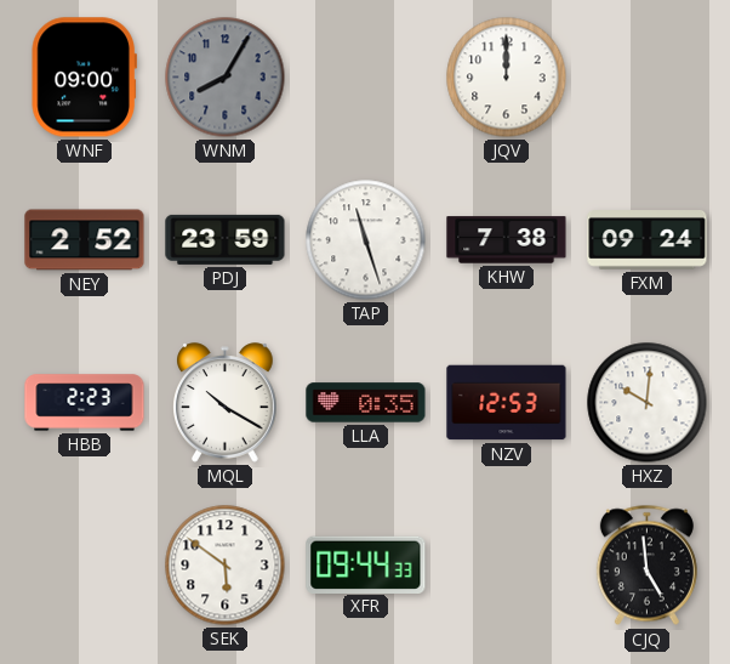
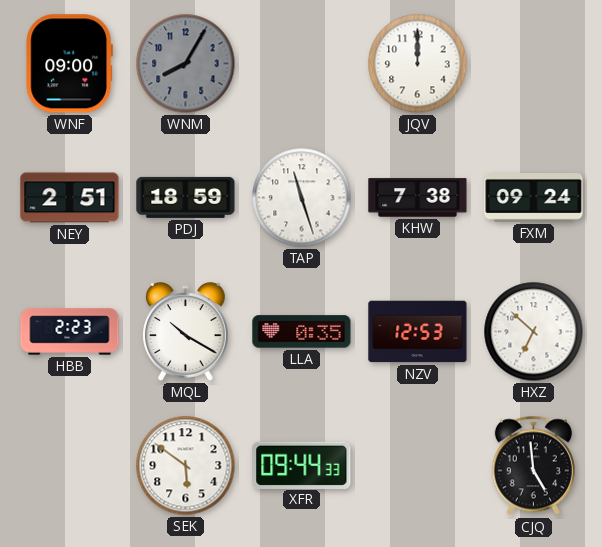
NEY: 2:52 -> 2:51
PDJ: 23:59 -> 18:59
HXZ: 10:01 -> 6:52
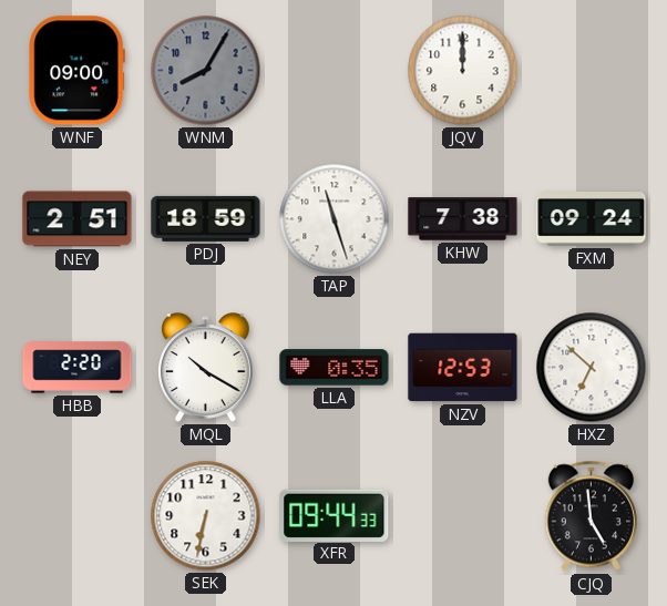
HBB: 2:23 -> 2:20
SEK: 5:51 -> 6:32
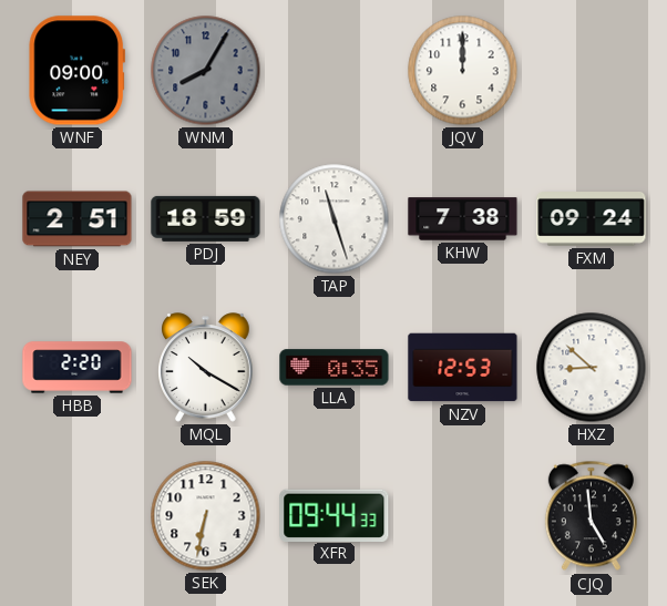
HXZ: 6:52 -> 8:52
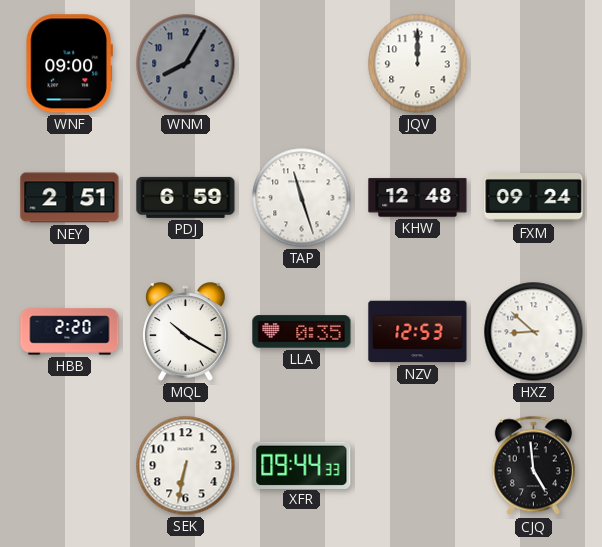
PDJ: 18:59 -> 6:59
KHW: 7:38 -> 12:48
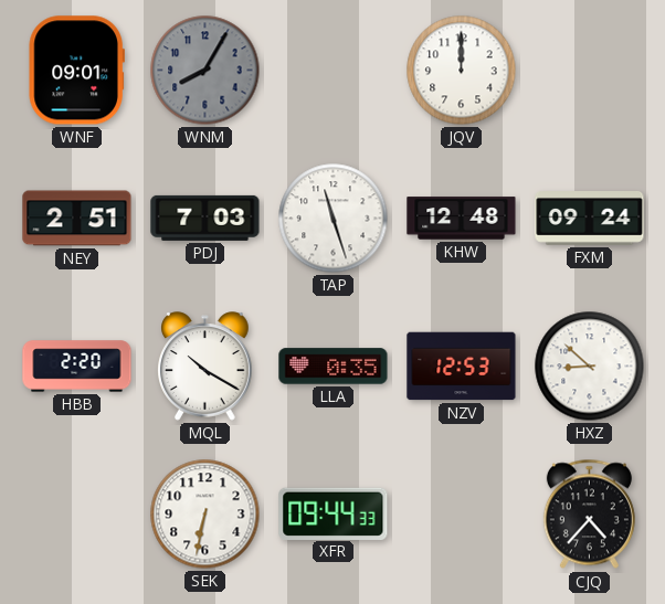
WNF: 09:00 -> 09:01
PDJ: 6:59 -> 7:03
CJQ: 4:59 -> 4:37
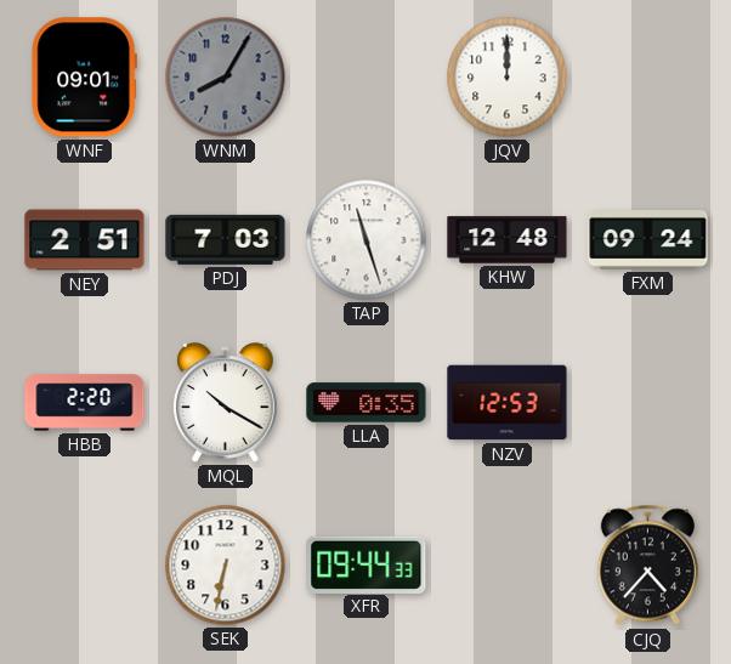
HXZ: 8:52 -> none
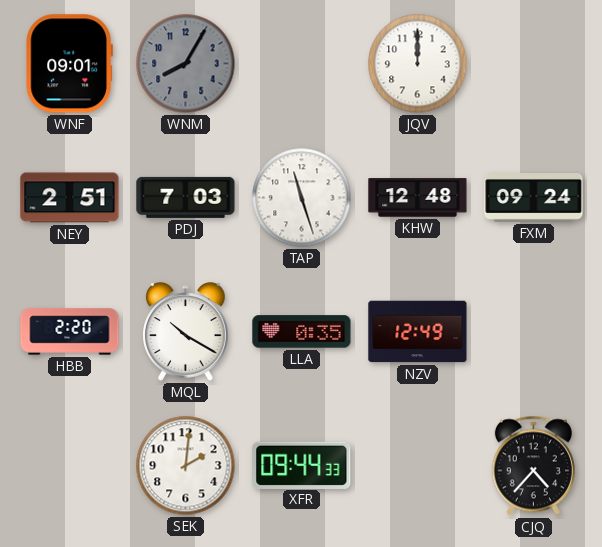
NZV: 12:53 -> 12:49
SEK: 6:32 -> 2:01
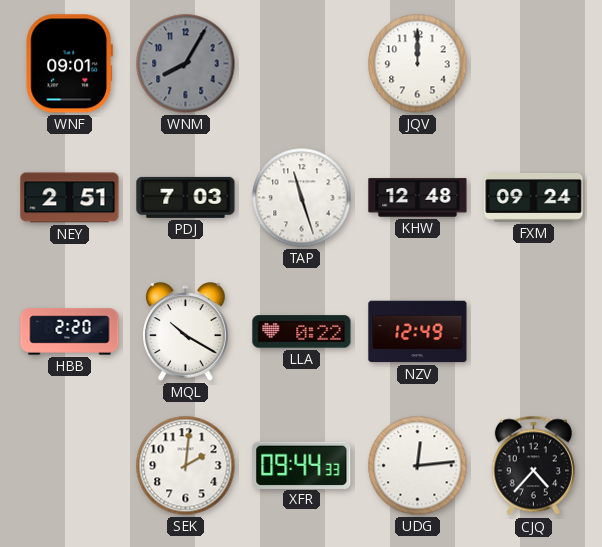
LLA: 0:35 -> 0:22
UDG: none -> 12:14
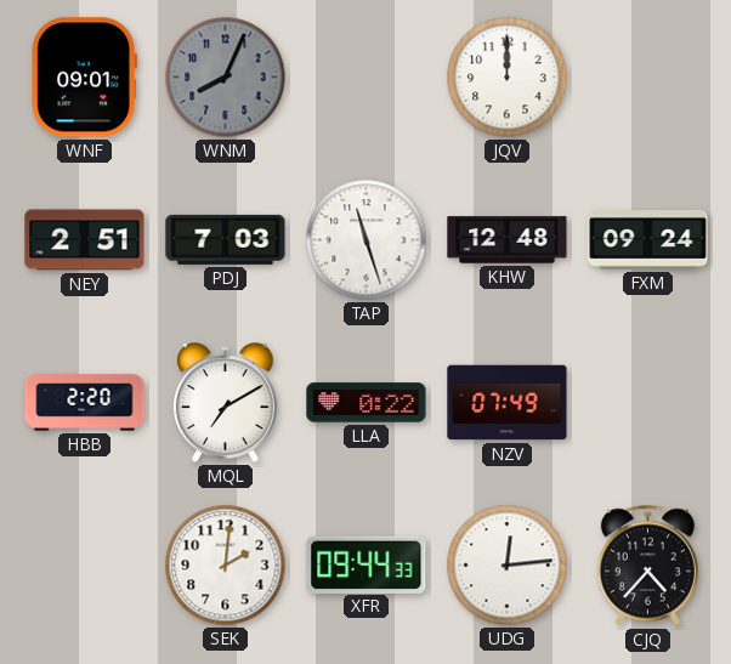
WNM: 8:05 -> 8:04
MQL: 10:20 -> 7:10
NZV: 12:49 -> 07:49
